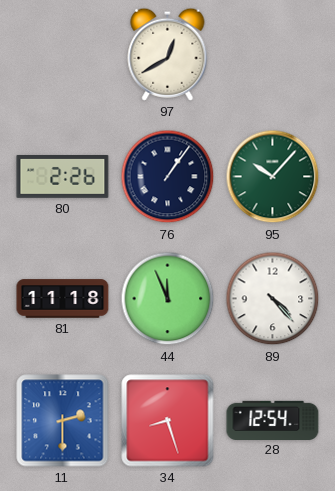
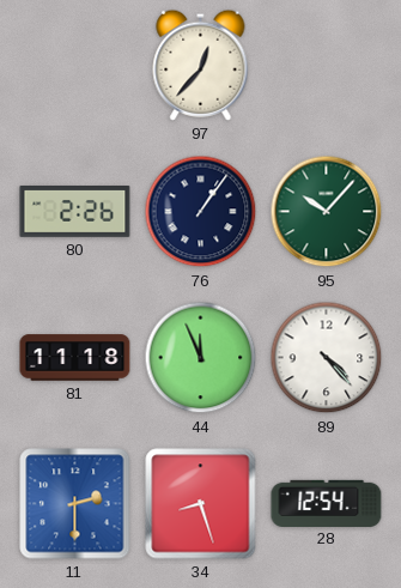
97: 12:40 -> 12:37
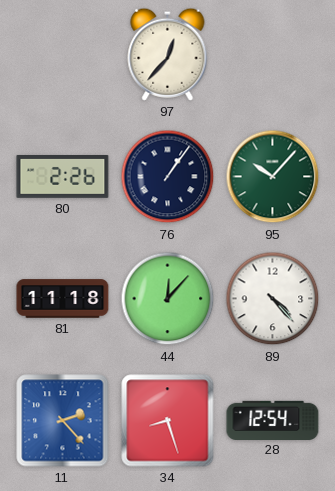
44: 11:56 -> 12:07
11: 2:30 -> 2:23
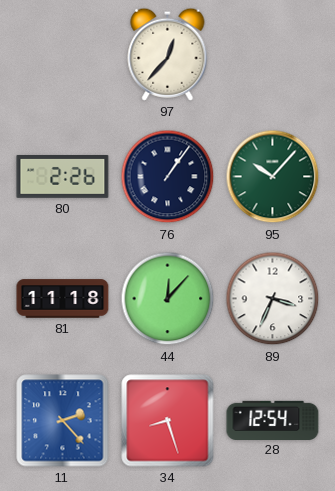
89: 4:23 -> 3:34
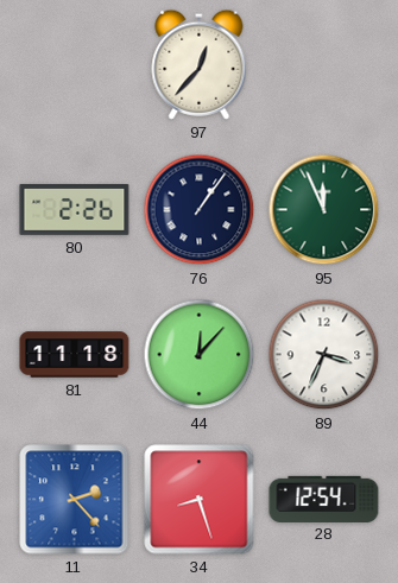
95: 10:07 -> 11:56
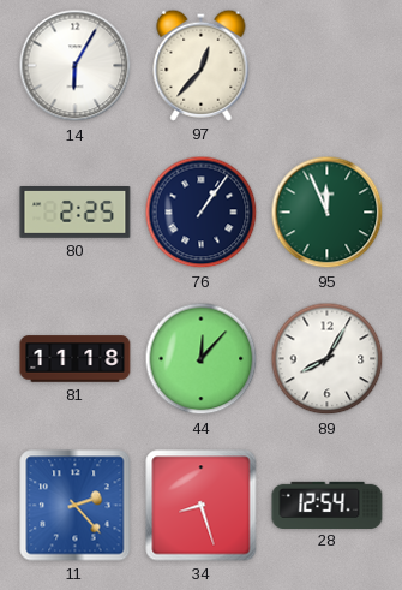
14: none -> 6:05
80: 2:26 -> 2:25
89: 3:34 -> 8:05
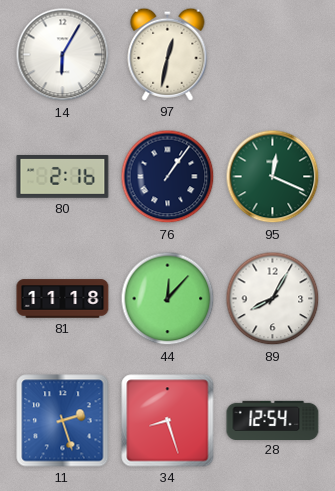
97: 12:37 -> 12:32
80: 2:25 -> 2:16
95: 11:56 -> 12:19
11: 2:23 -> 2:27
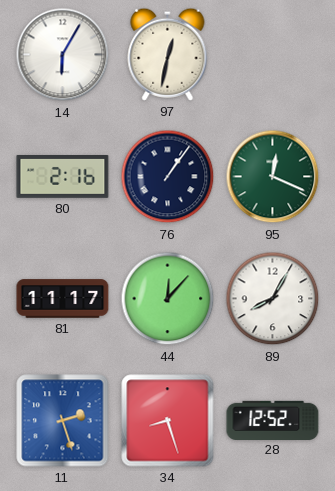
81: 11:18 -> 11:17
28: 12:54 -> 12:52
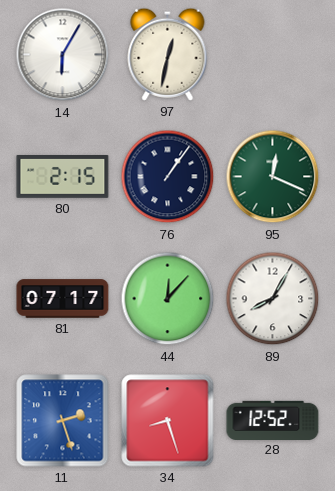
80: 2:16 -> 2:15
81: 11:17 -> 07:17
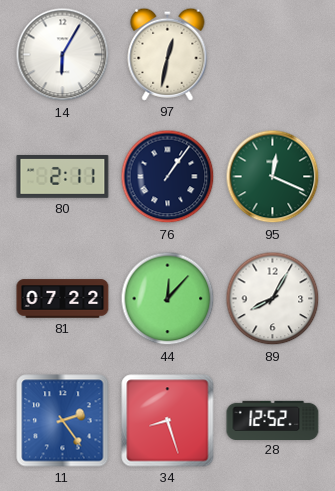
80: 2:15 -> 2:11
81: 07:17 -> 07:22
11: 2:27 -> 2:24
